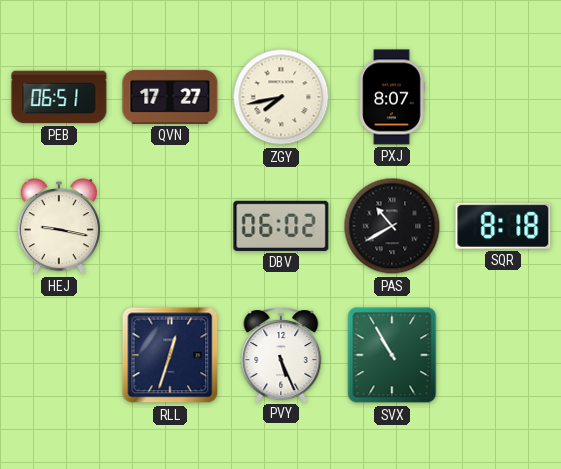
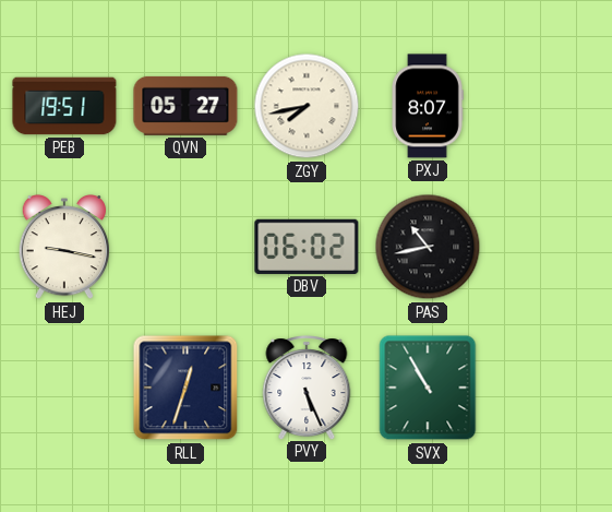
PEB: 06:51 -> 19:51
QVN: 17:27 -> 05:27
PAS: 10:40 -> 10:43
SQR: 8:18 -> none
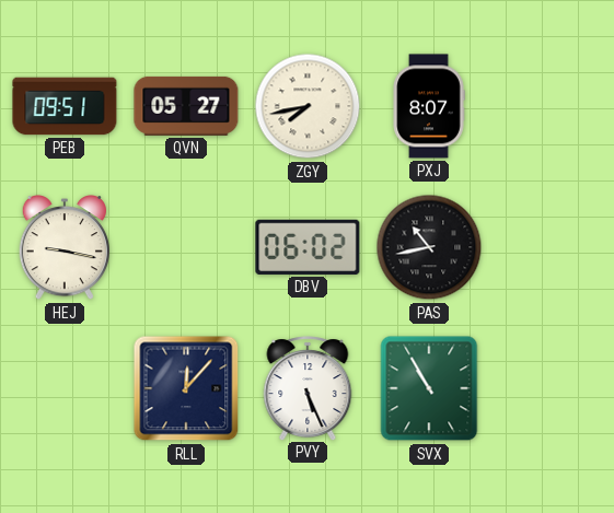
PEB: 19:51 -> 09:51
RLL: 12:33 -> 12:07
